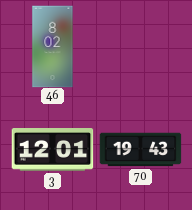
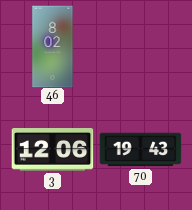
3: 12:01 -> 12:06
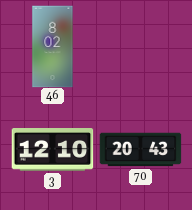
3: 12:06 -> 12:10
70: 19:43 -> 20:43
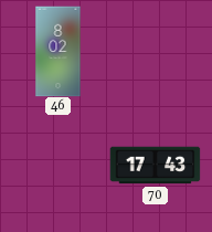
3: 12:10 -> none
70: 20:43 -> 17:43
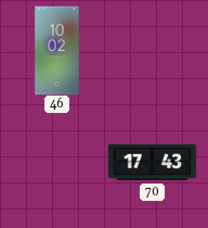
46: 8:02 -> 10:02
